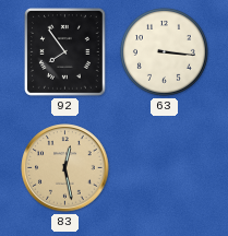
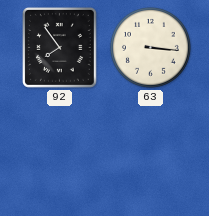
83: 12:28 -> none
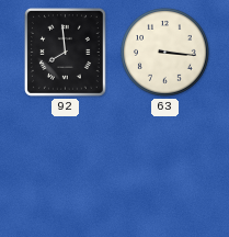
92: 7:54 -> 7:59
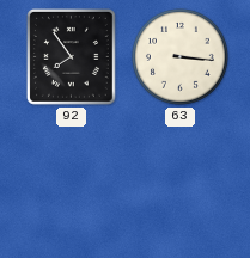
92: 7:59 -> 7:54
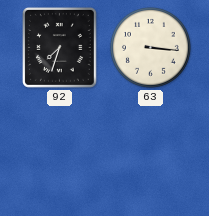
92: 7:54 -> 7:33
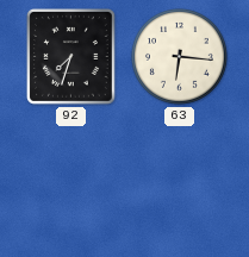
63: 3:16 -> 6:16
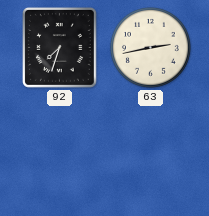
63: 6:16 -> 2:43
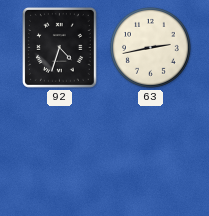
92: 7:33 -> 4:33
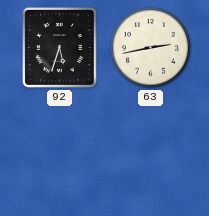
92: 4:33 -> 5:33
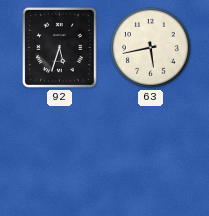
63: 2:43 -> 5:43
